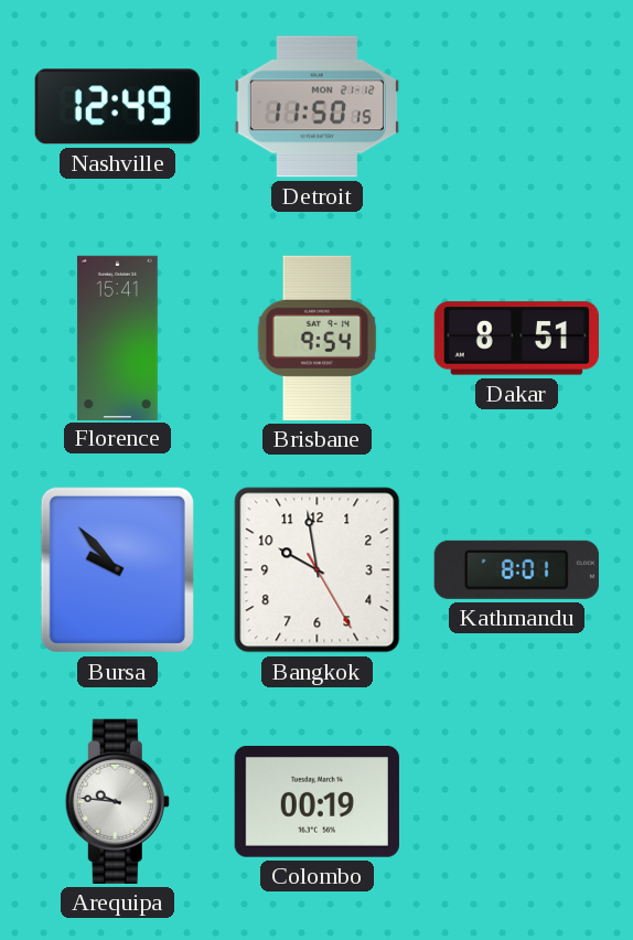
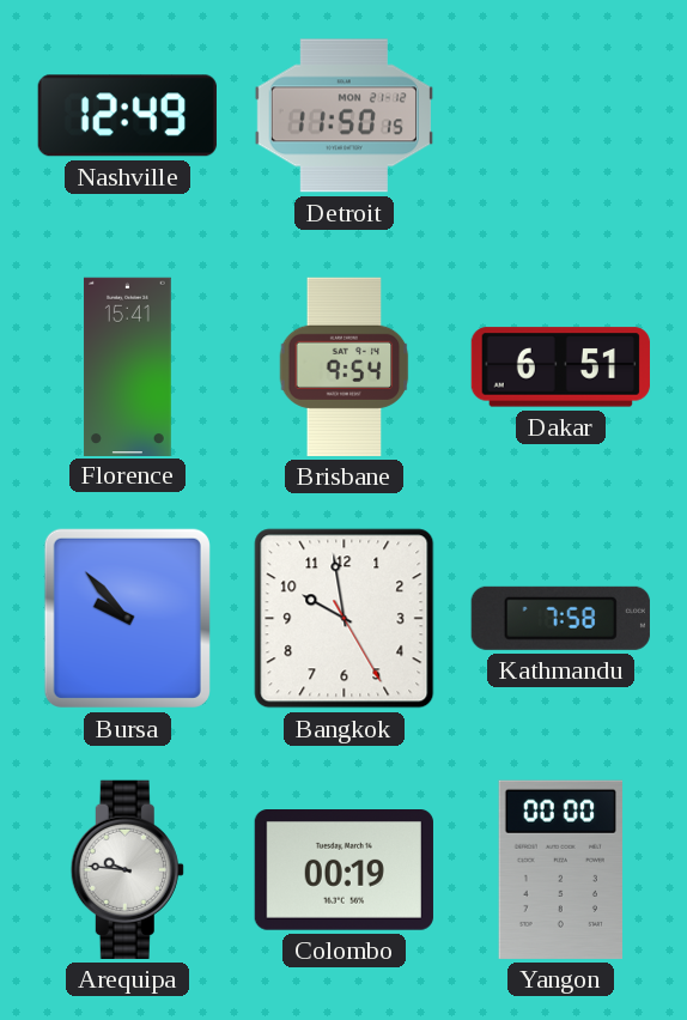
Dakar: 8:51 -> 6:51
Kathmandu: 8:01 -> 7:58
Yangon: none -> 00:00
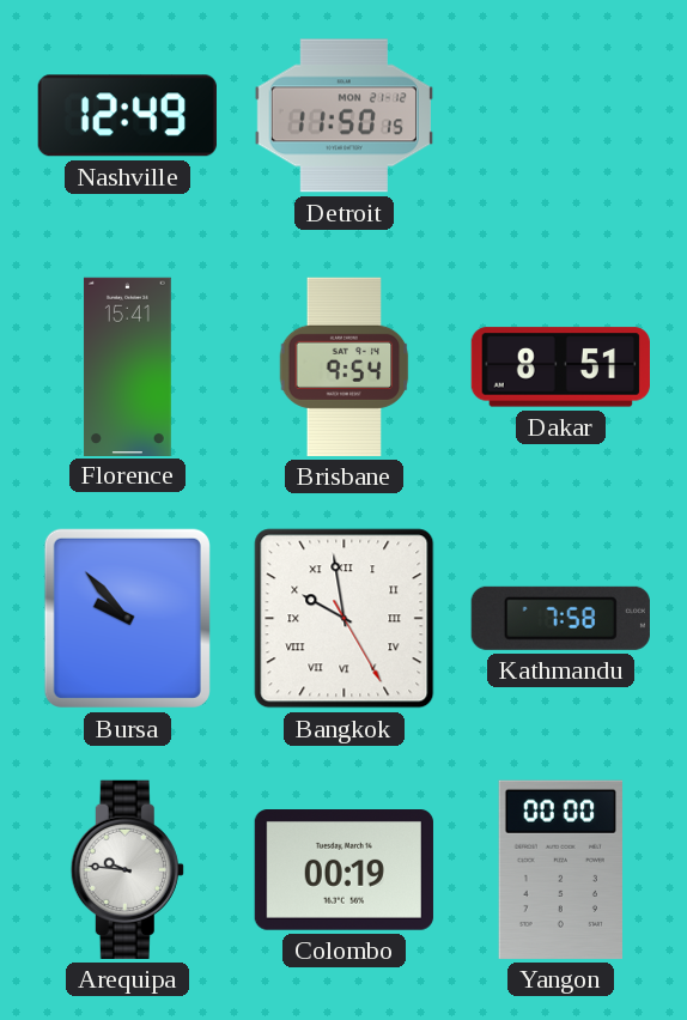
Dakar: 6:51 -> 8:51
Bangkok numerals: Arabic -> Roman
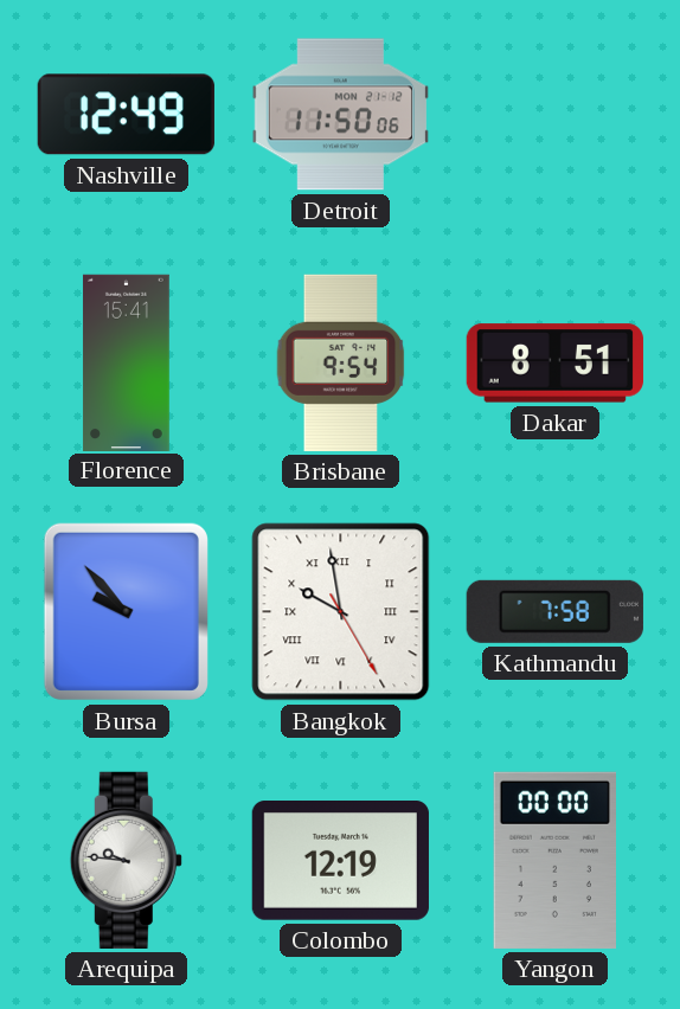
Detroit: 11:50:15 -> 11:50:06
Colombo: 00:19 -> 12:19
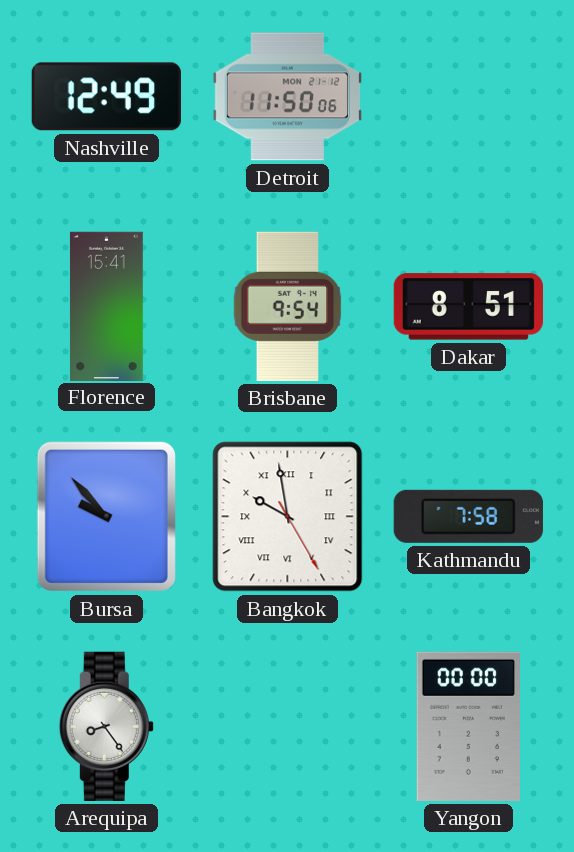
Arequipa: 9:46 -> 8:24
Colombo: 12:19 -> none
